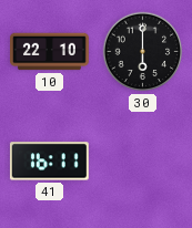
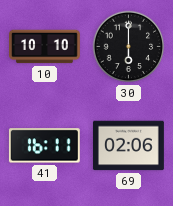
10: 22:10 -> 10:10
69: none -> 02:06
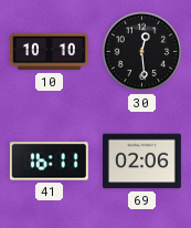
30: 6:00 -> 12:29
